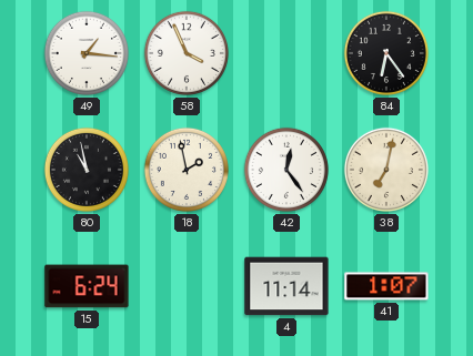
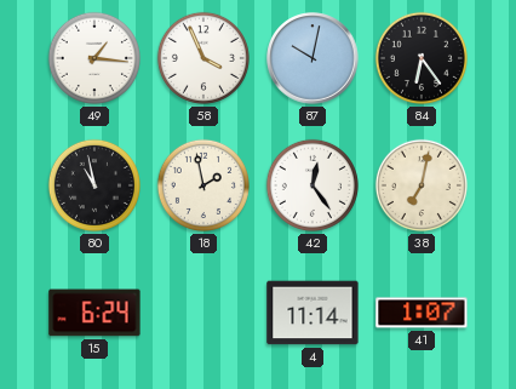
87: none -> 10:02
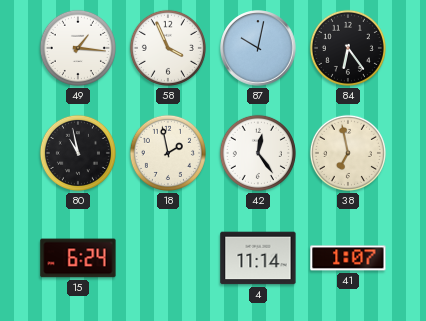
38: 7:02 -> 6:58
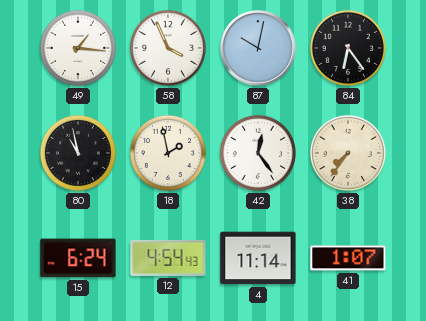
38: 6:58 -> 7:36
12: none -> 4:54
